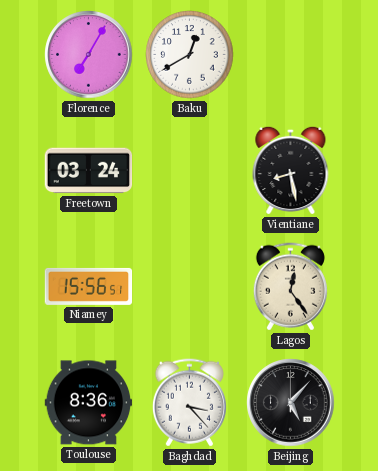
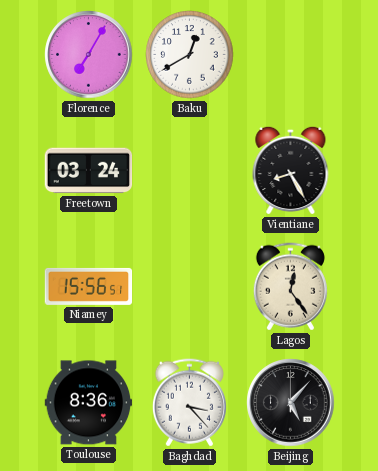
Vientiane: 8:28 -> 8:25
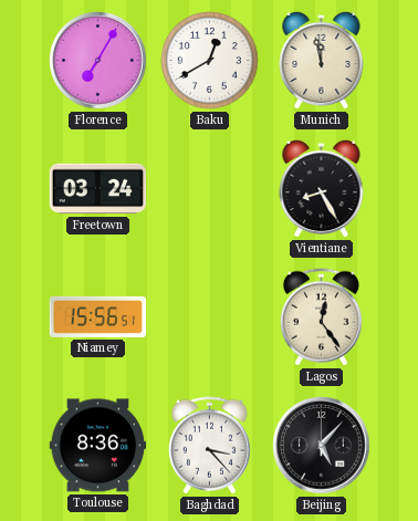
Munich: none -> 11:58
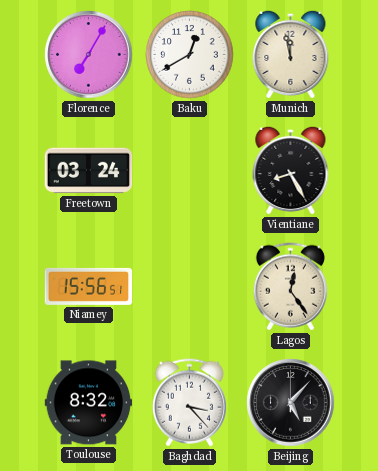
Toulouse: 8:36 -> 8:32
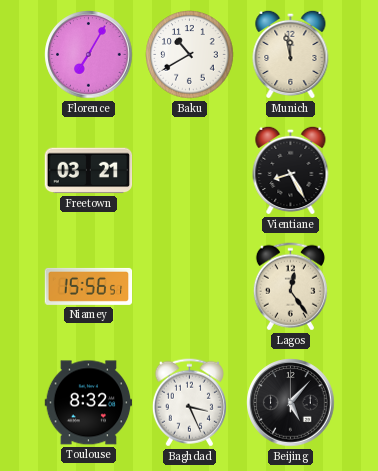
Baku: 12:40 -> 10:40
Freetown: 03:24 -> 03:21
Baghdad: 3:23 -> 3:26
